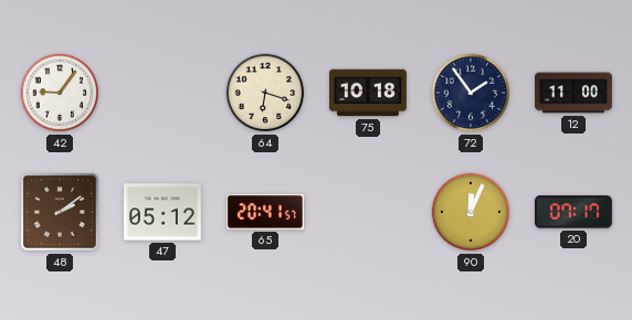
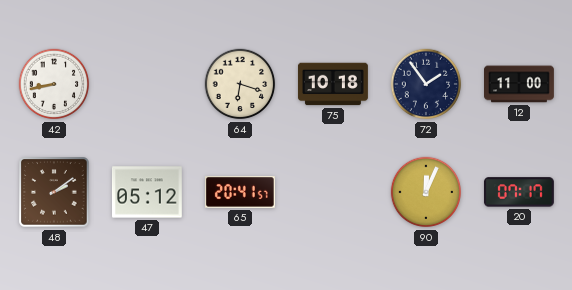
42: 9:06 -> 8:43
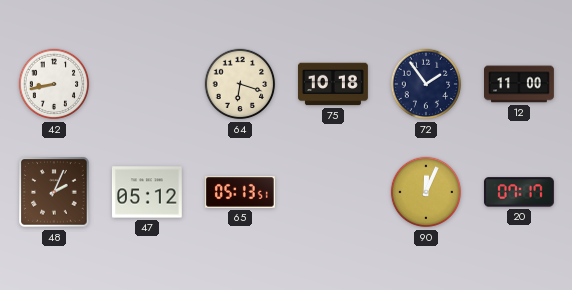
48: 2:09 -> 2:04
65: 20:41 -> 05:13
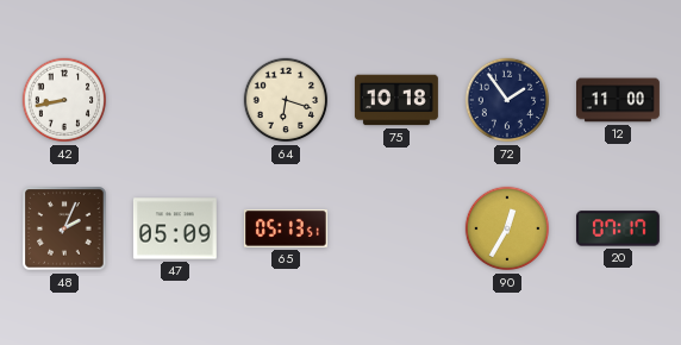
47: 05:12 -> 05:09
90: 12:04 -> 12:35
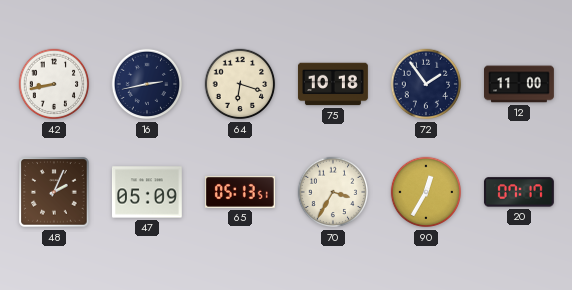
16: none -> 2:43
70: none -> 3:35
